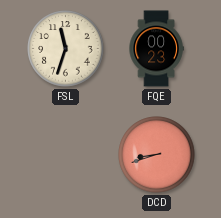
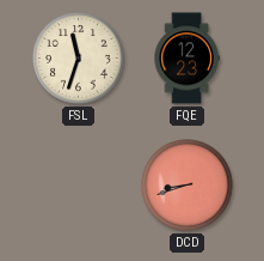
FQE: 00:23 -> 12:23
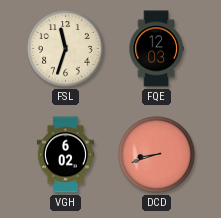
FQE: 12:23 -> 12:03
VGH: none -> 6:02
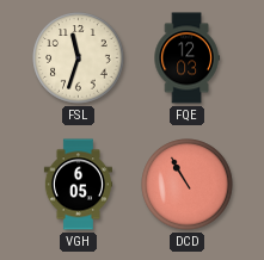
VGH: 6:02 -> 6:05
DCD: 8:42 -> 10:55
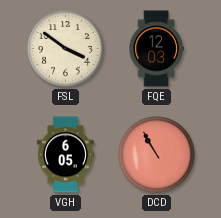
FSL: 11:33 -> 3:51
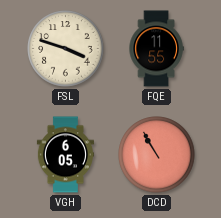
FSL: 3:51 -> 3:48
FQE: 12:03 -> 11:55
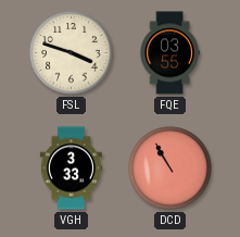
FQE: 11:55 -> 03:55
VGH: 6:05 -> 3:33
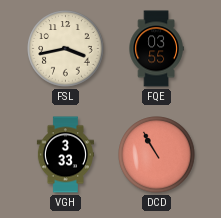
FSL: 3:48 -> 3:43
